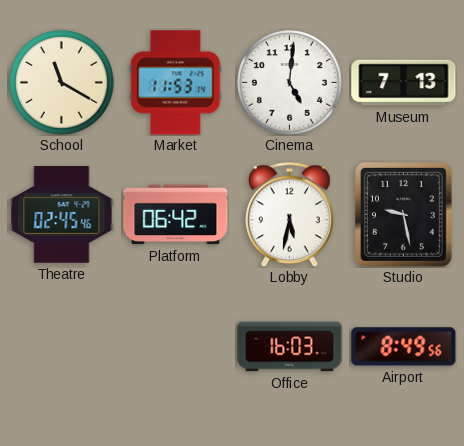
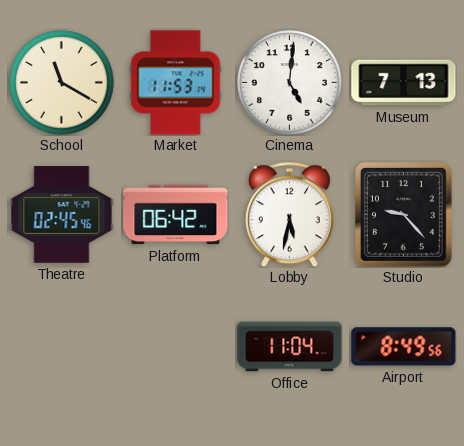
Studio: 9:28 -> 9:23
Office: 16:03 -> 11:04
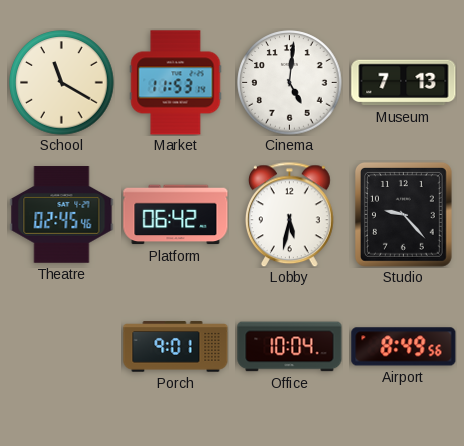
Porch: none -> 9:01
Office: 11:04 -> 10:04
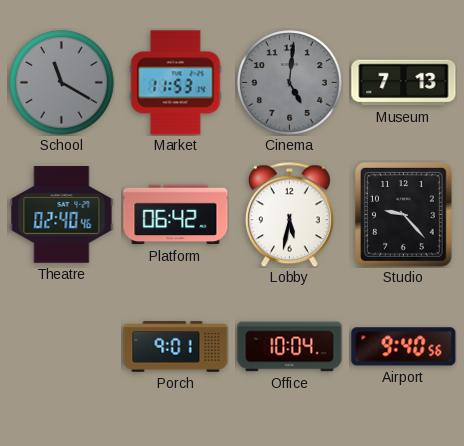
School dial: cream -> grey
Cinema dial: white -> grey
Theatre: 02:45 -> 02:40
Airport: 8:49 -> 9:40
